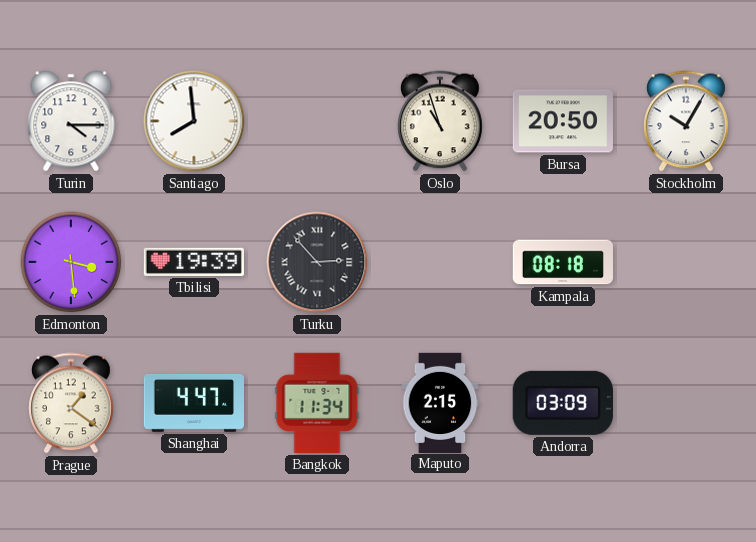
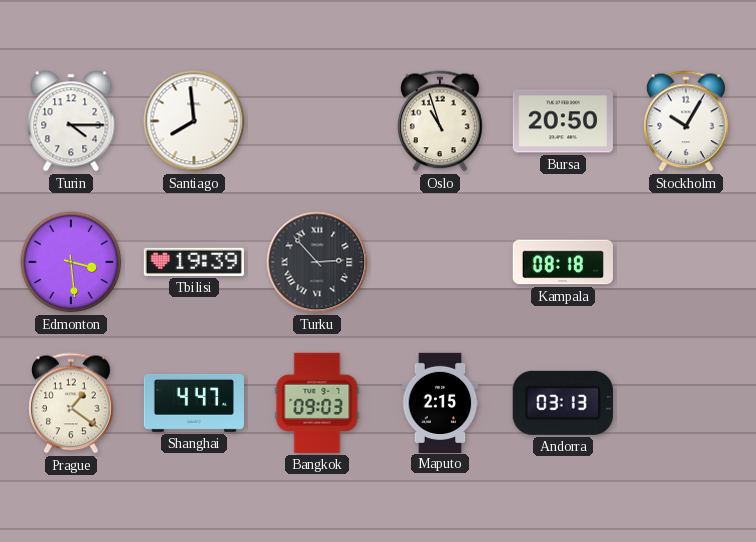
Bangkok: 11:34 -> 09:03
Andorra: 03:09 -> 03:13
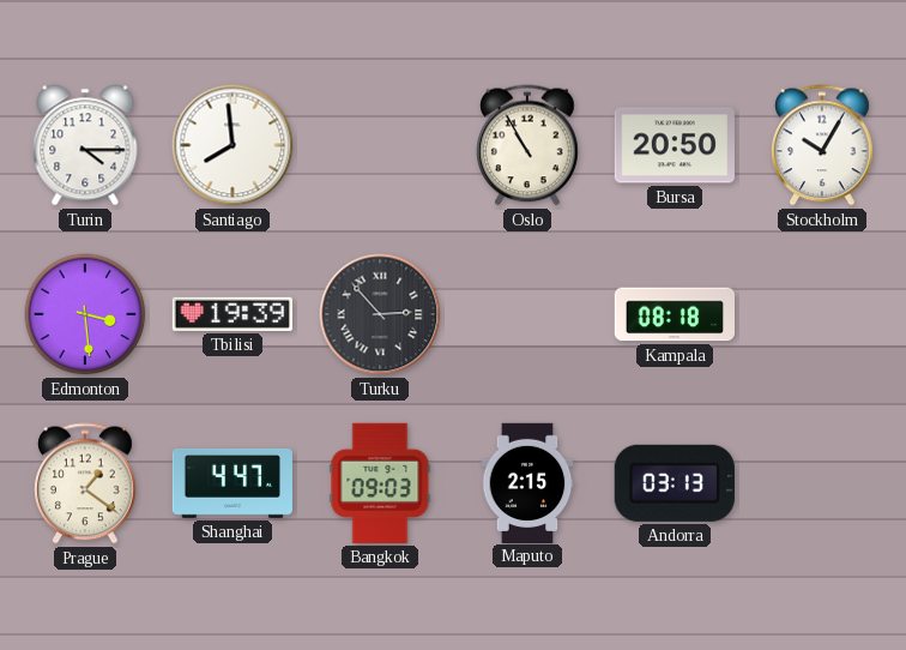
Oslo: 10:57 -> 10:55
